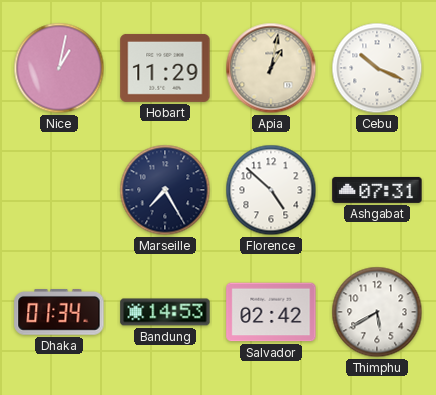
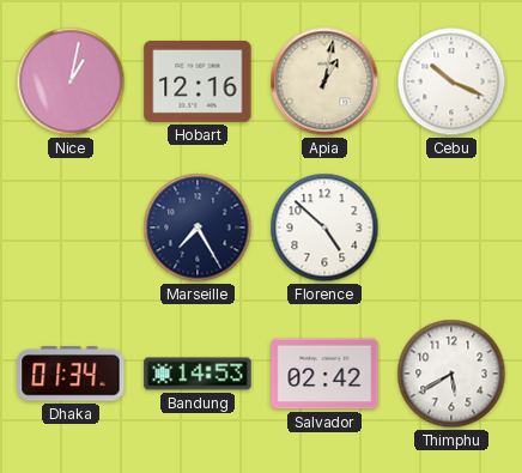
Hobart: 11:29 -> 12:16
Ashgabat: 07:31 -> none
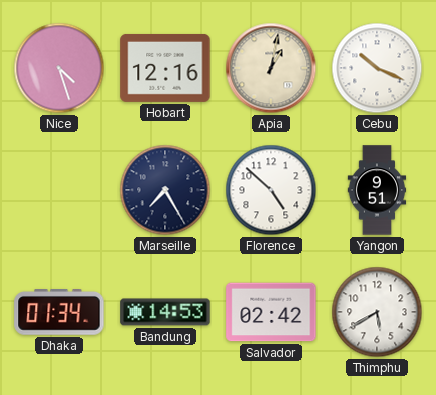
Nice: 1:02 -> 4:27
Yangon: none -> 9:51
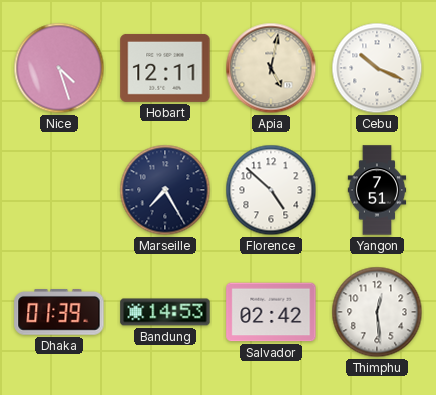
Hobart: 12:16 -> 12:11
Apia: 1:02 -> 5:02
Yangon: 9:51 -> 7:51
Dhaka: 01:34 -> 01:39
Thimphu: 5:40 -> 12:29
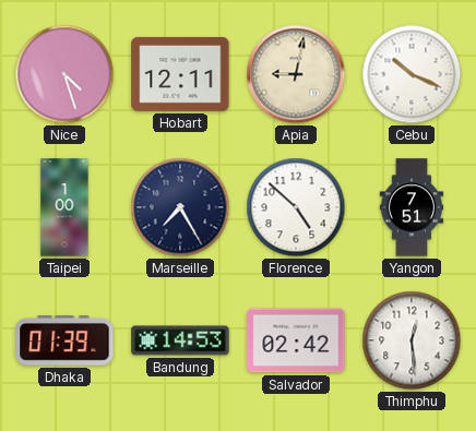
Apia: 5:02 -> 9:02
Taipei: none -> 1:00
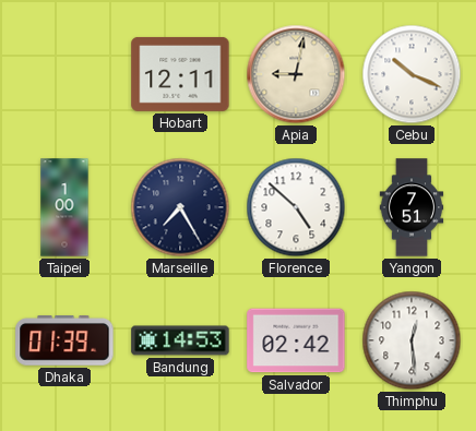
Nice: 4:27 -> none
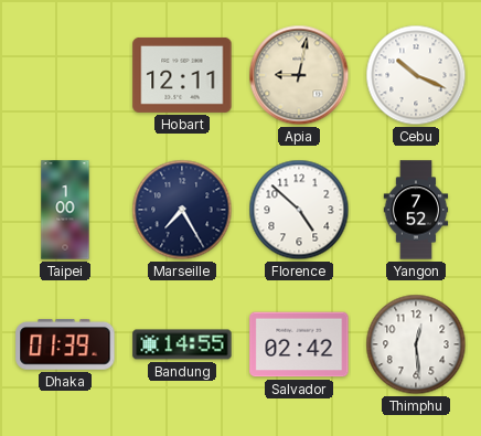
Yangon: 7:51 -> 7:52
Bandung: 14:53 -> 14:55
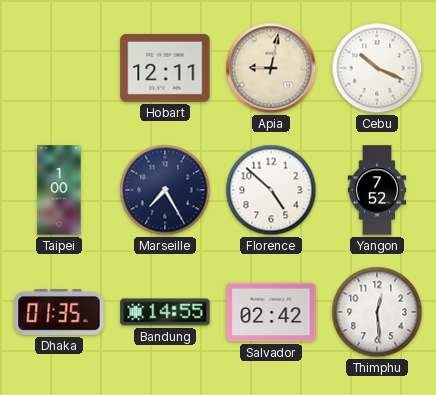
Dhaka: 01:39 -> 01:35
